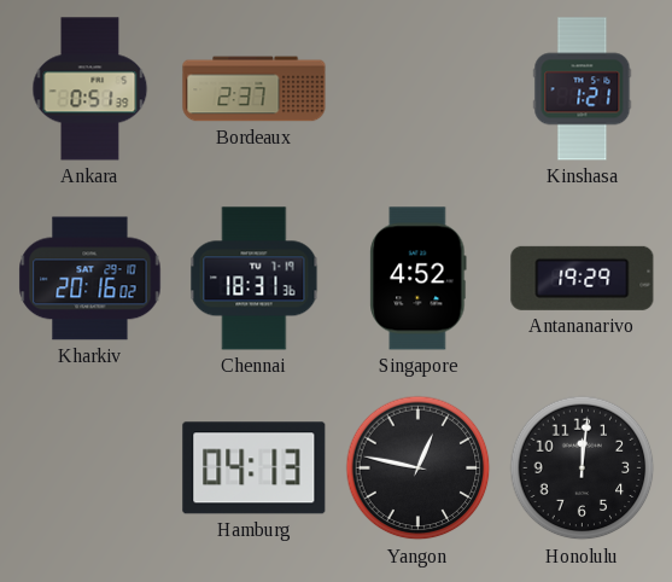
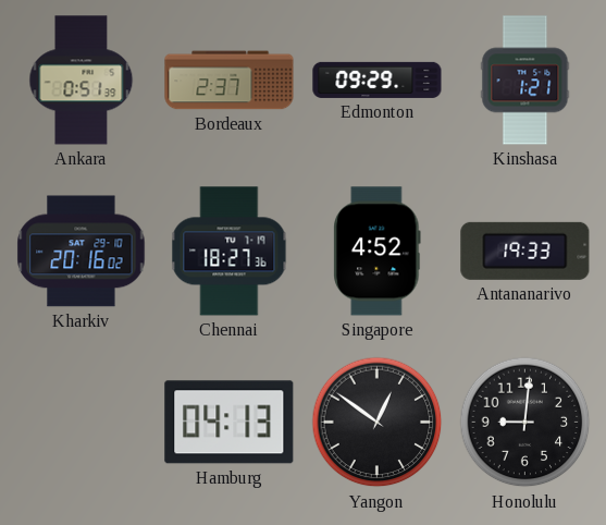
Edmonton: none -> 09:29
Chennai: 18:31 -> 18:27
Antananarivo: 19:29 -> 19:33
Yangon: 12:47 -> 12:51
Honolulu: 12:01 -> 9:01
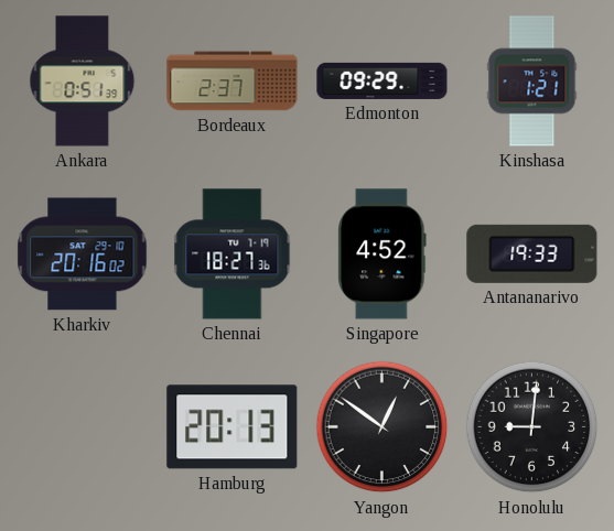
Hamburg: 04:13 -> 20:13
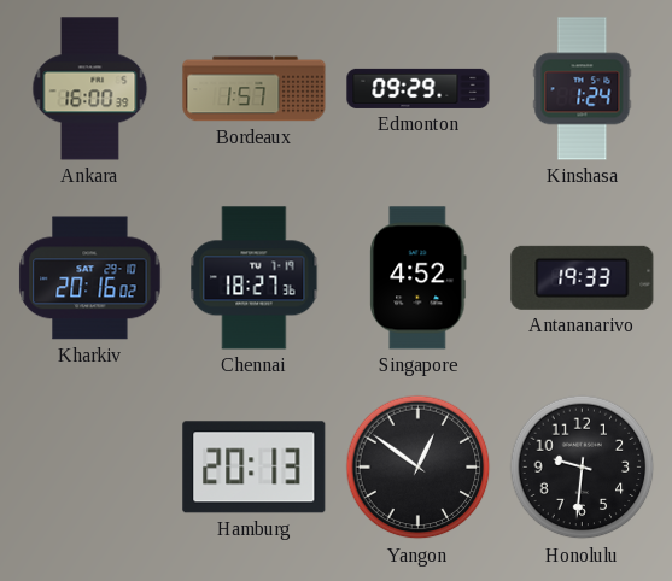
Ankara: 0:51 -> 16:00
Bordeaux: 2:37 -> 1:57
Kinshasa: 1:21 -> 1:24
Honolulu: 9:01 -> 9:31
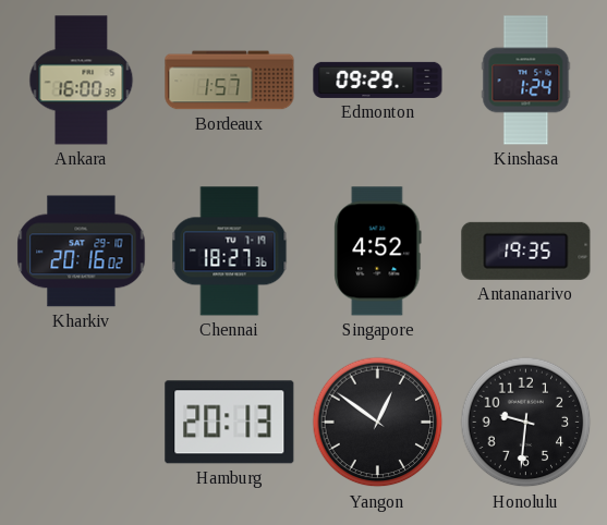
Antananarivo: 19:33 -> 19:35
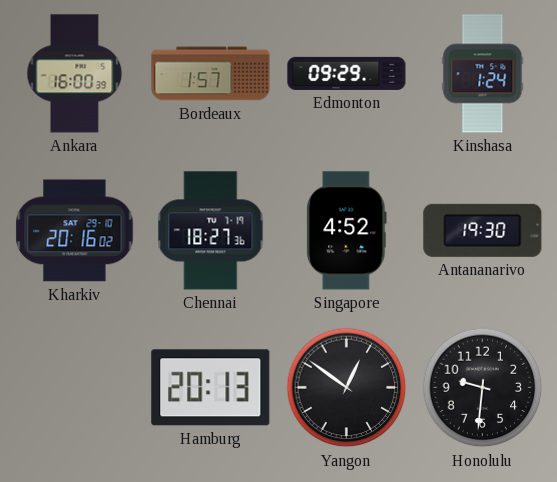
Antananarivo: 19:35 -> 19:30
